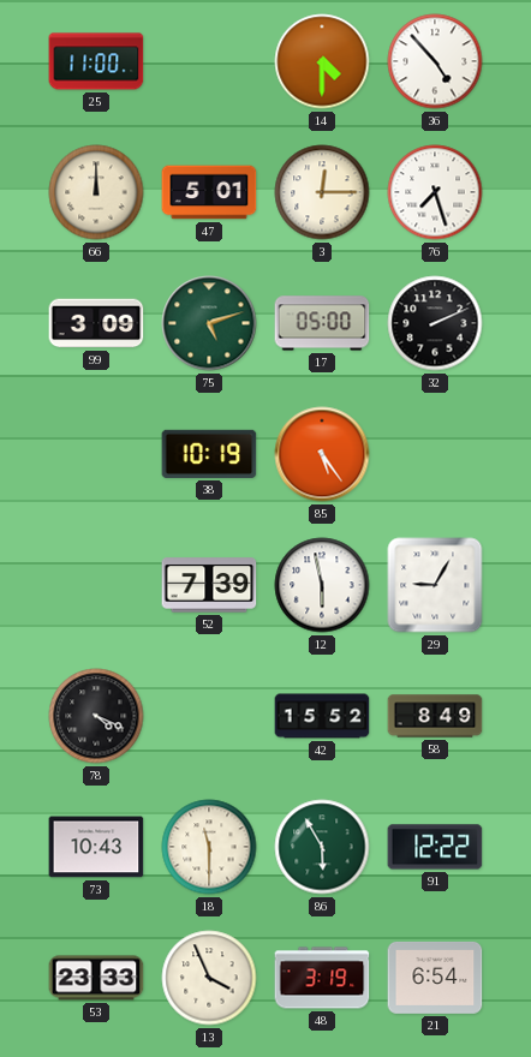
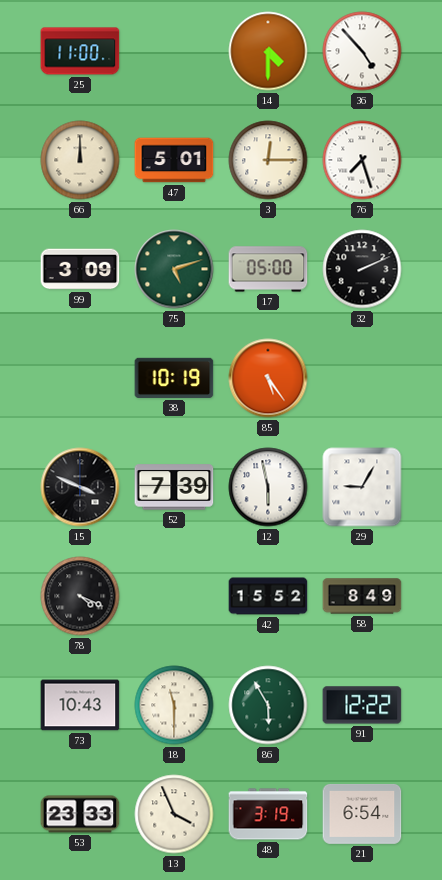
15: none -> 3:49
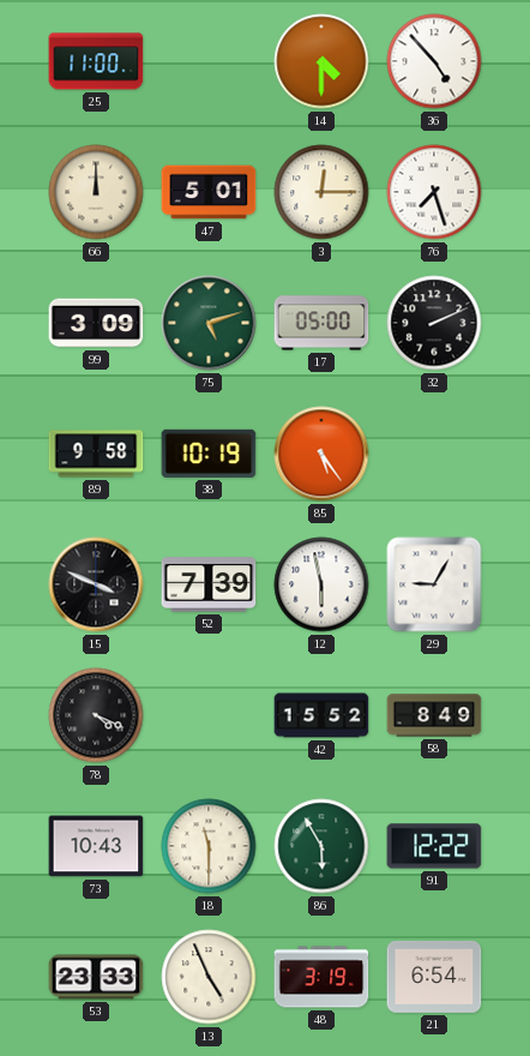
89: none -> 9:58
13: 3:56 -> 4:56
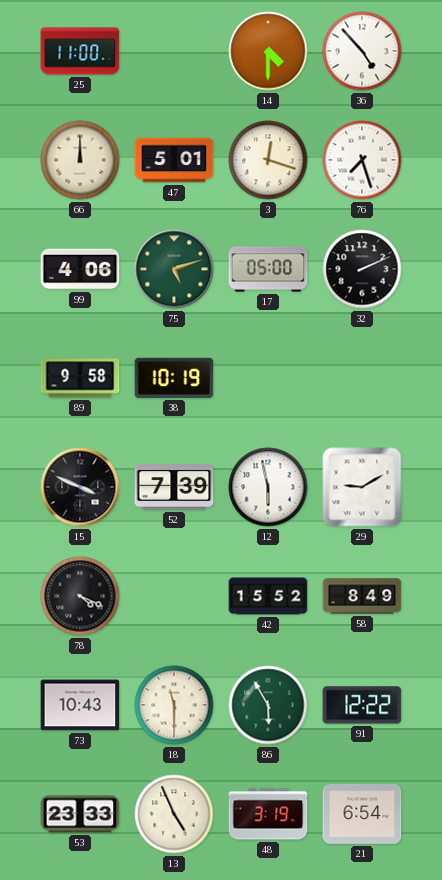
3: 12:15 -> 12:18
99: 3:09 -> 4:06
85: 5:24 -> none
29: 9:05 -> 9:10
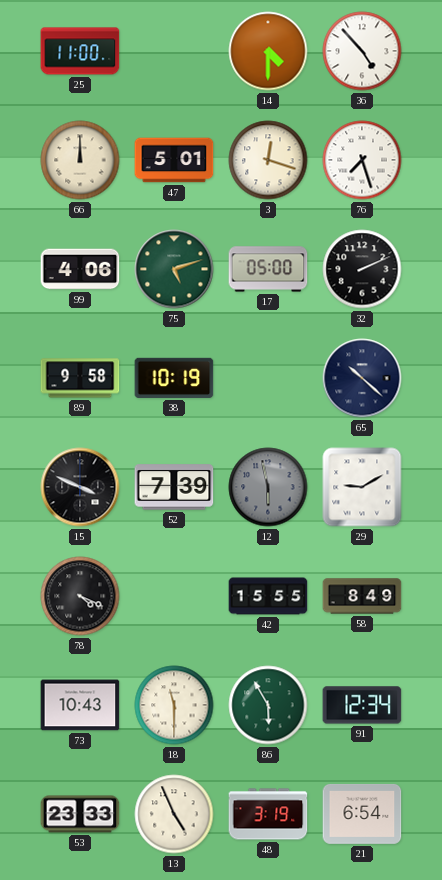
65: none -> 10:22
12 dial: white -> grey
42: 15:52 -> 15:55
91: 12:22 -> 12:34
